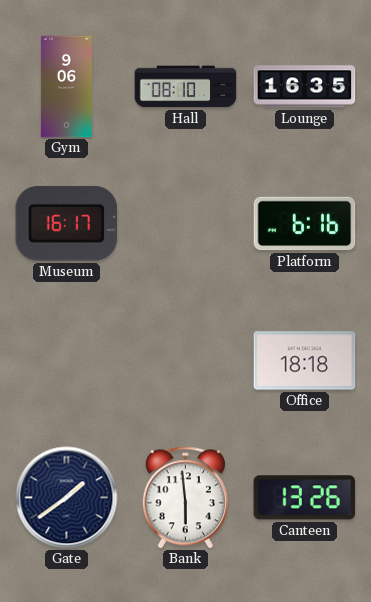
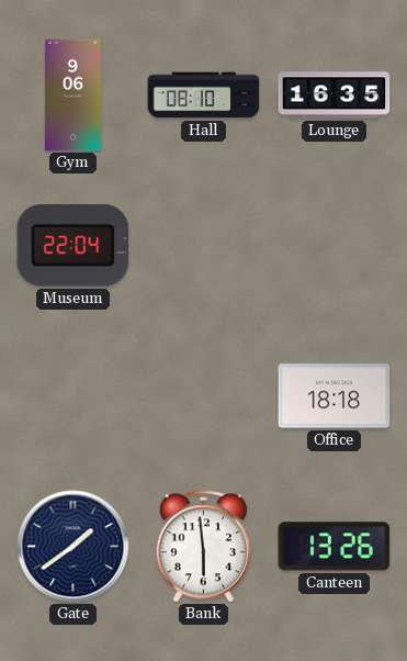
Museum: 16:17 -> 22:04
Platform: 6:16 -> none
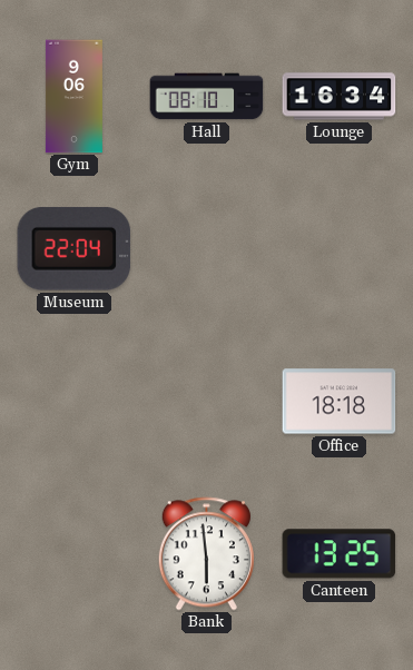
Lounge: 16:35 -> 16:34
Gate: 1:39 -> none
Canteen: 13:26 -> 13:25
